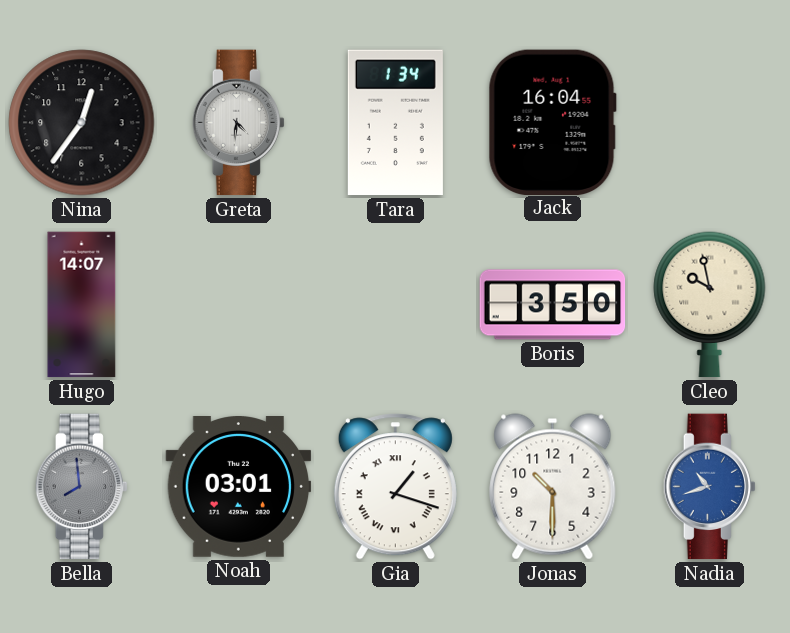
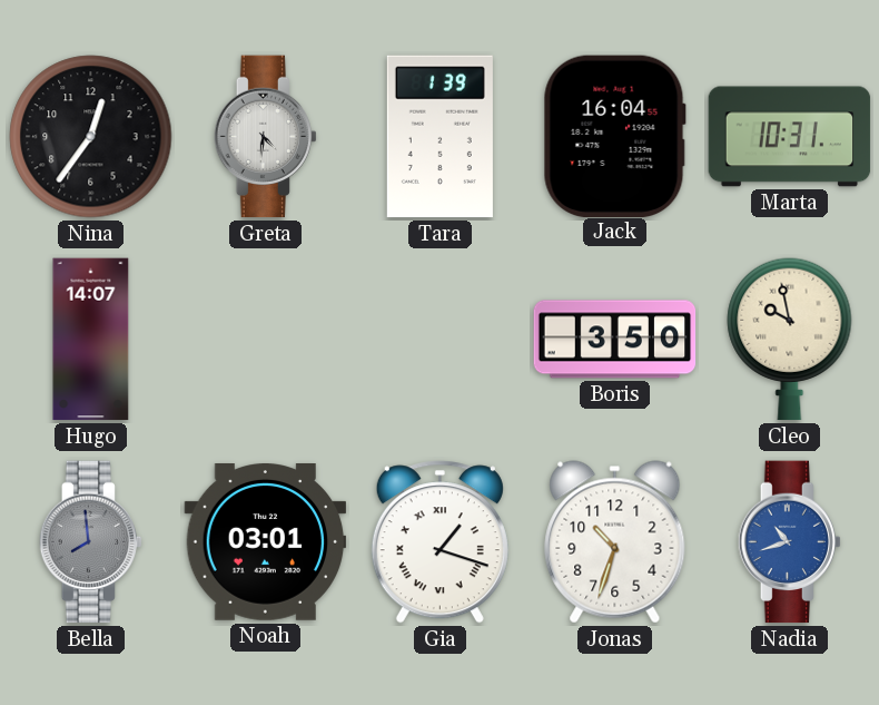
Tara: 1:34 -> 1:39
Marta: none -> 10:31
Jonas: 10:30 -> 10:33
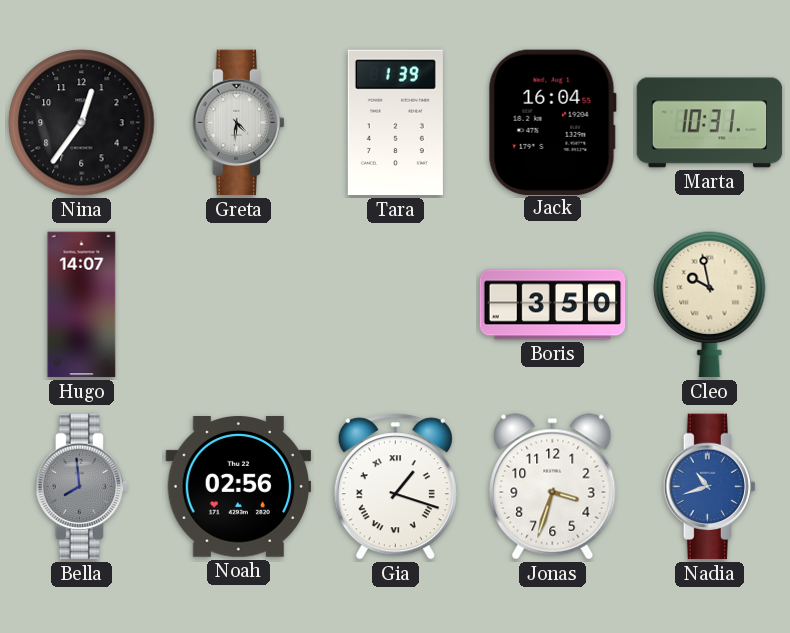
Noah: 03:01 -> 02:56
Jonas: 10:33 -> 3:33
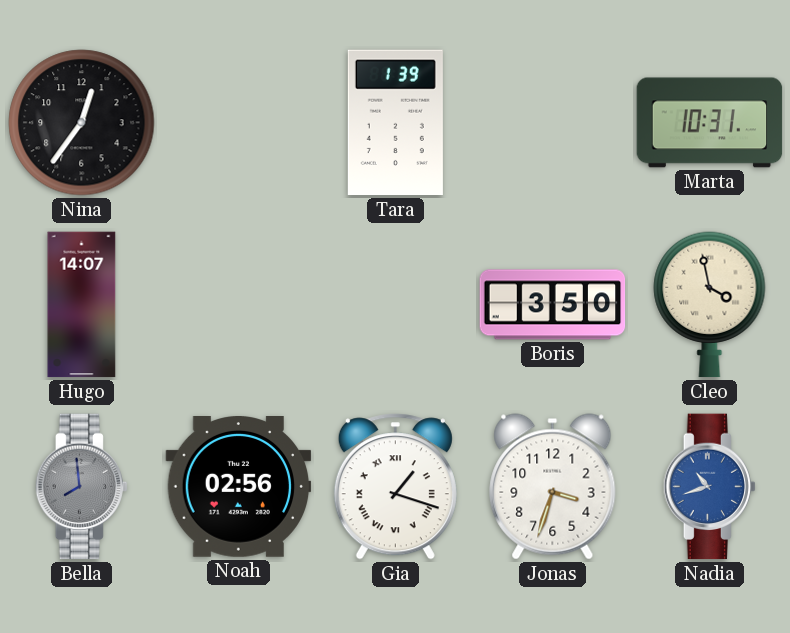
Greta: 4:31 -> none
Jack: 16:04 -> none
Cleo: 9:58 -> 3:58
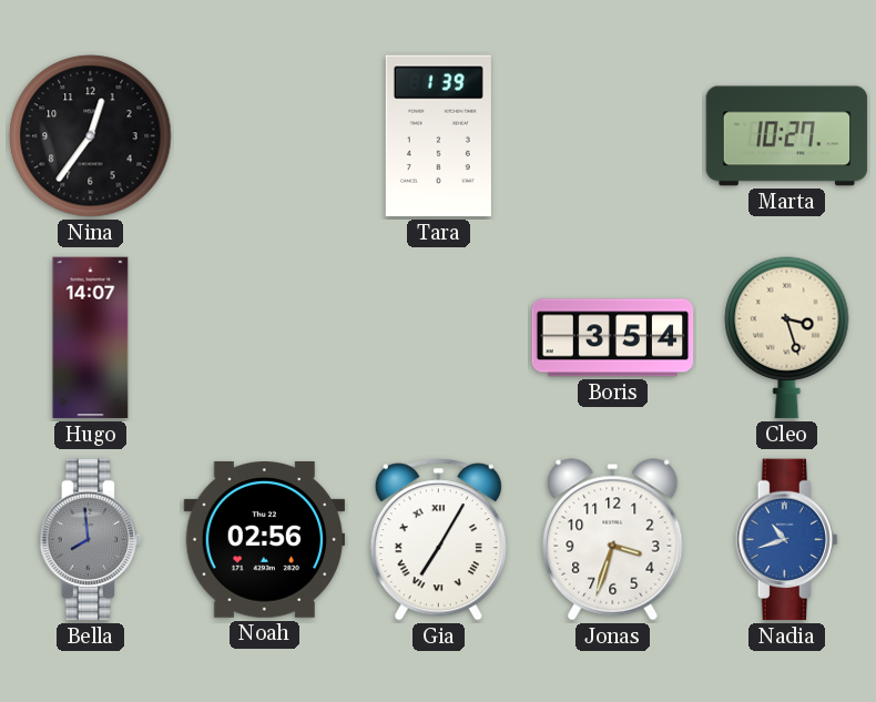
Marta: 10:31 -> 10:27
Boris: 3:50 -> 3:54
Cleo: 3:58 -> 3:27
Gia: 1:18 -> 7:05
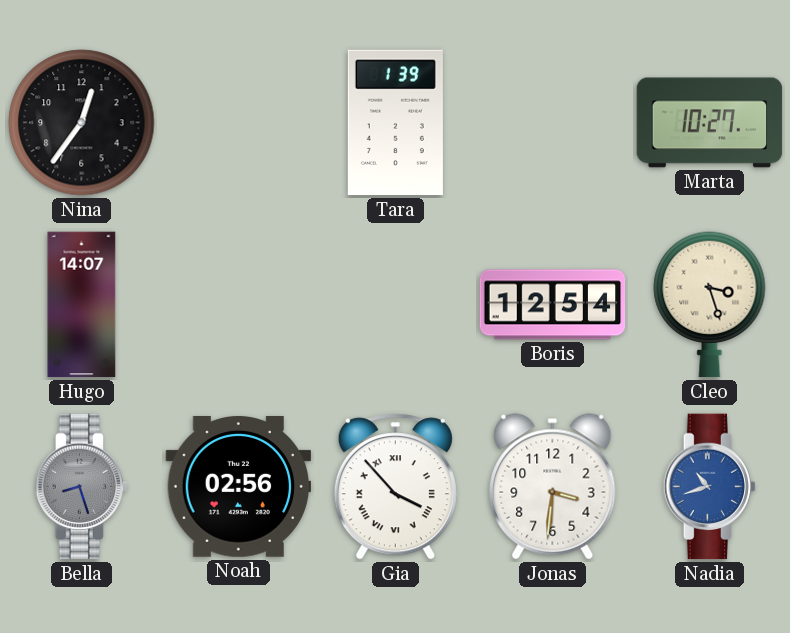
Boris: 3:54 -> 12:54
Bella: 7:59 -> 8:27
Gia: 7:05 -> 3:53
Jonas: 3:33 -> 3:31
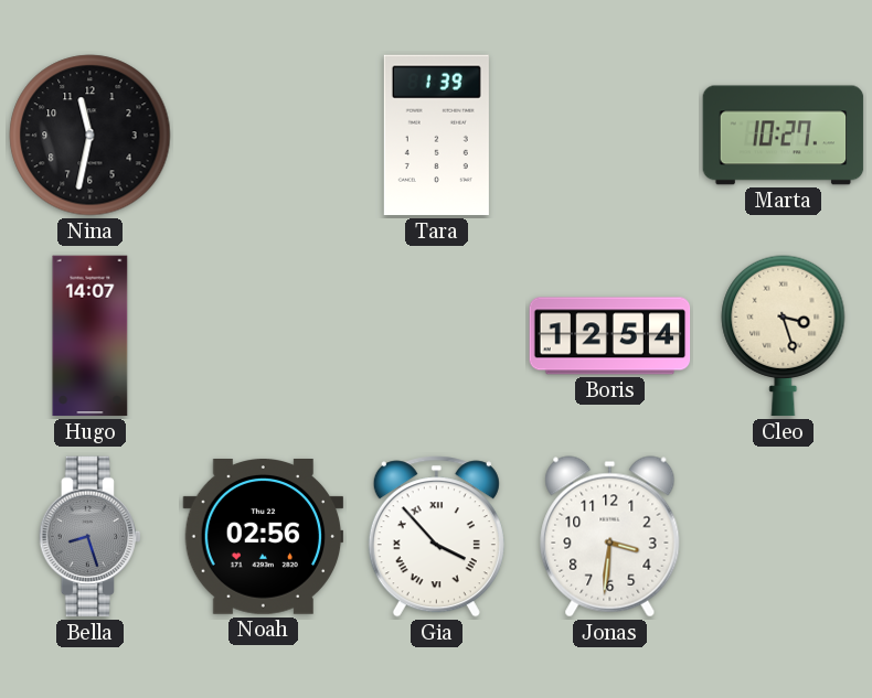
Nina: 12:36 -> 11:32
Nadia: 10:42 -> none
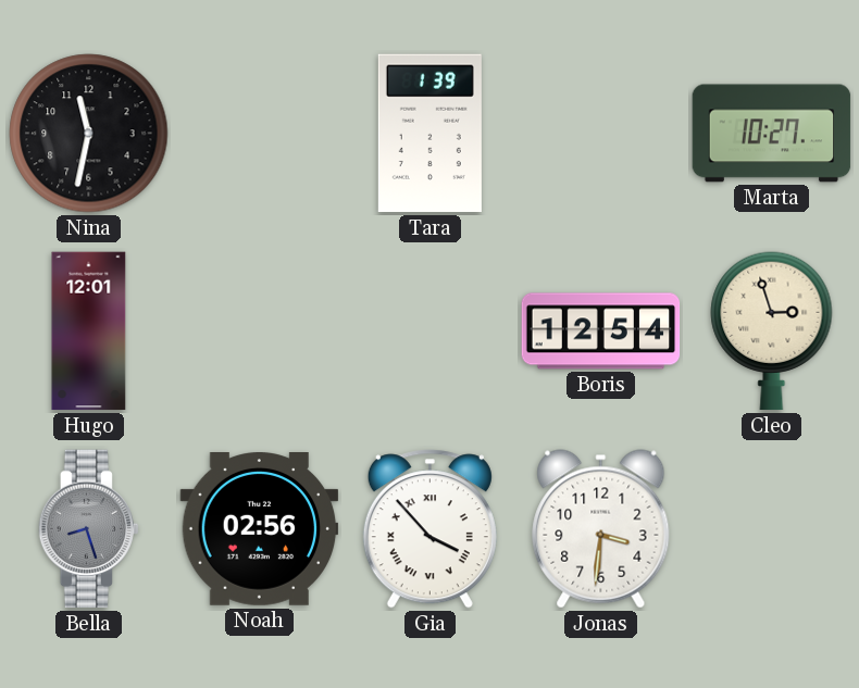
Hugo: 14:07 -> 12:01
Cleo: 3:27 -> 2:57
